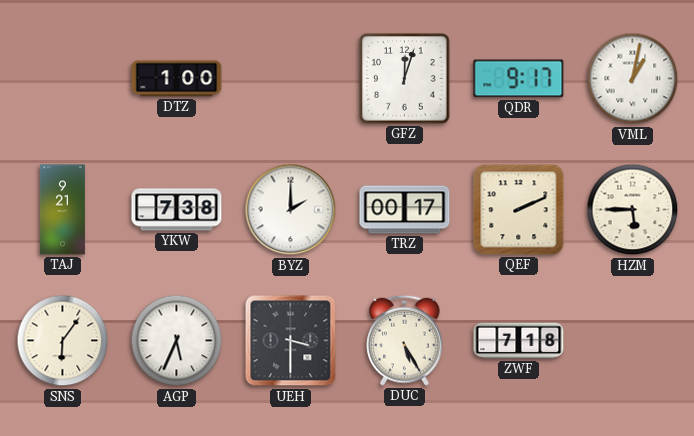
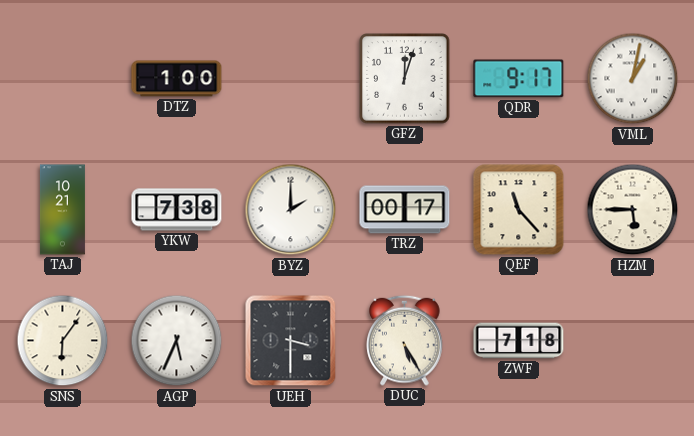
TAJ: 9:21 -> 10:21
QEF: 2:11 -> 11:23
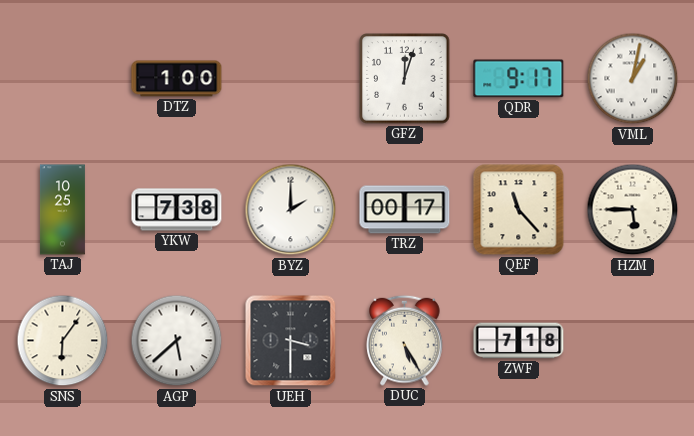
TAJ: 10:21 -> 10:25
AGP: 5:34 -> 5:38
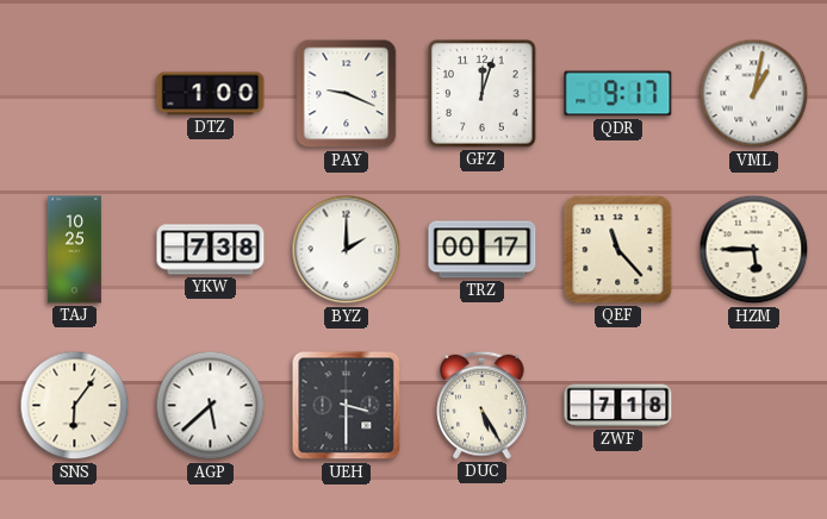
PAY: none -> 9:19
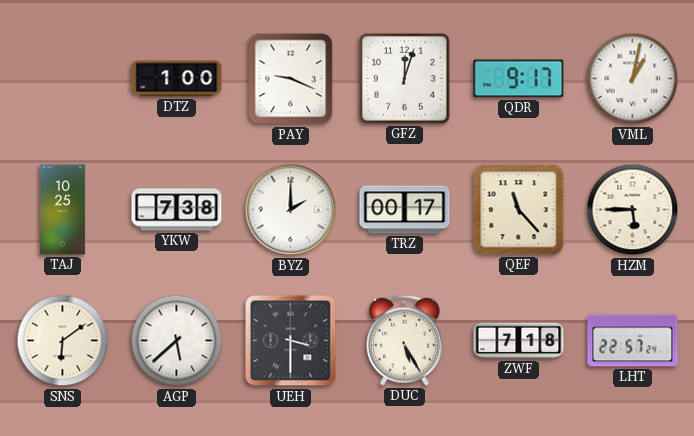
SNS: 6:06 -> 6:09
LHT: none -> 22:57
